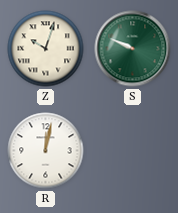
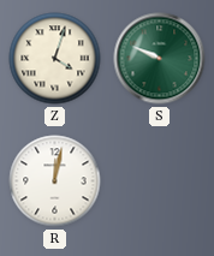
Z: 10:03 -> 4:03
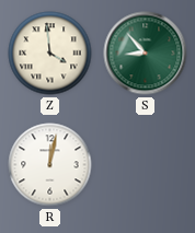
Z: 4:03 -> 3:59
S: 9:49 -> 8:53
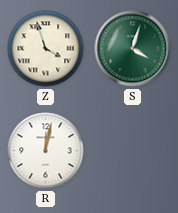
Z: 3:59 -> 3:57
S: 8:53 -> 4:03
